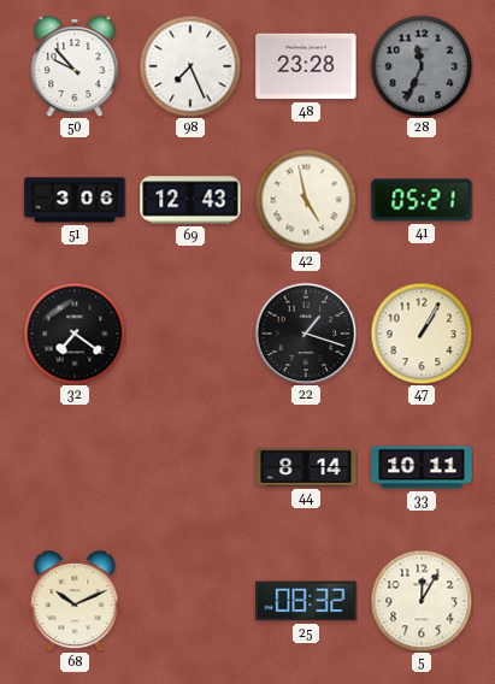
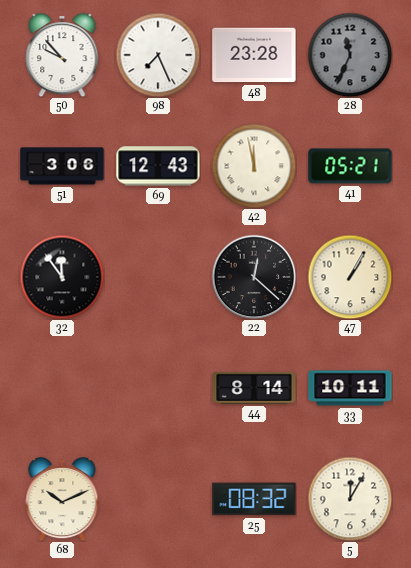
42: 4:58 -> 11:58
32: 7:21 -> 11:54
22: 1:18 -> 12:22
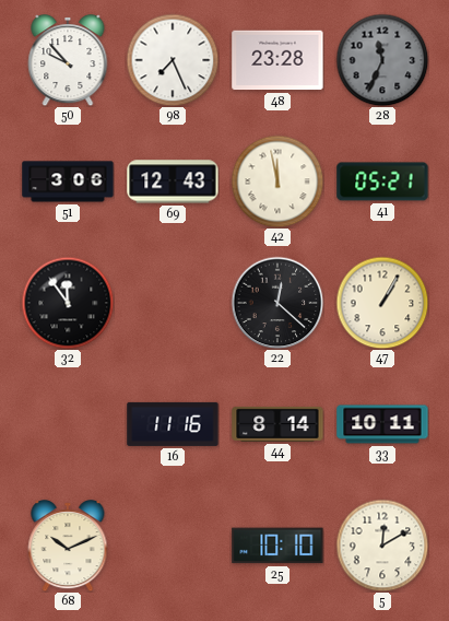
16: none -> 11:16
25: 08:32 -> 10:10
5: 12:05 -> 12:10
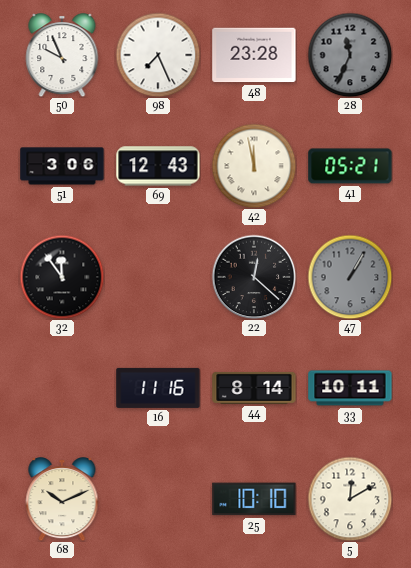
50: 9:53 -> 9:56
47 dial: cream -> grey
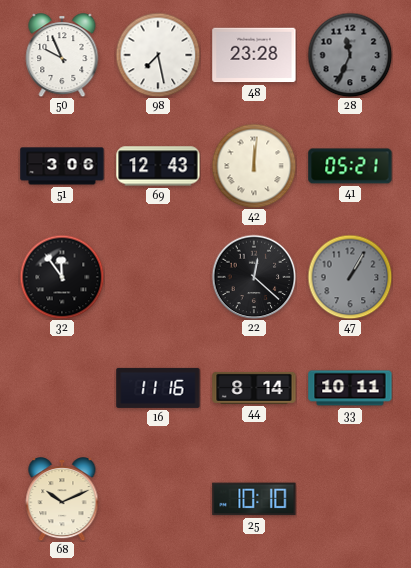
98: 7:26 -> 7:28
42: 11:58 -> 12:01
5: 12:10 -> none
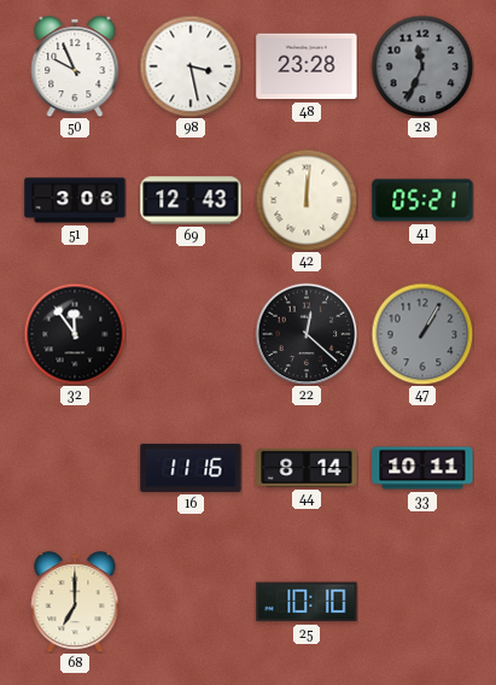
98: 7:28 -> 3:28
68: 10:11 -> 7:00
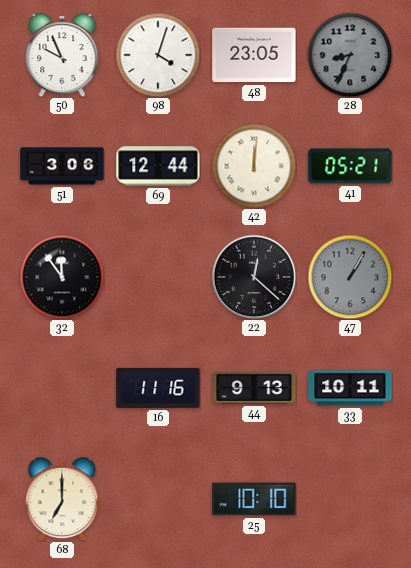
98: 3:28 -> 4:03
48: 23:28 -> 23:05
28: 11:34 -> 8:34
69: 12:43 -> 12:44
44: 8:14 -> 9:13
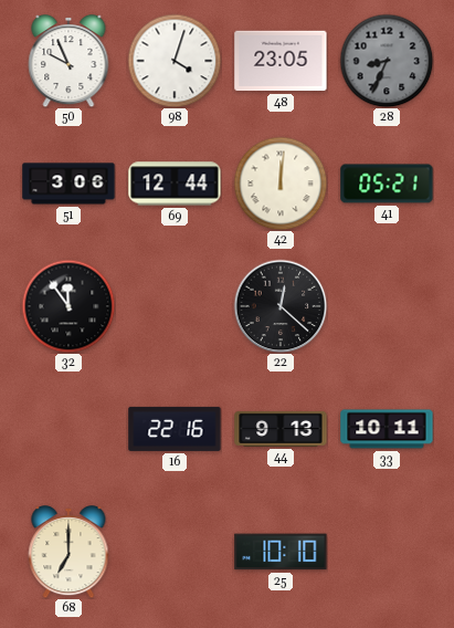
47: 1:05 -> none
16: 11:16 -> 22:16
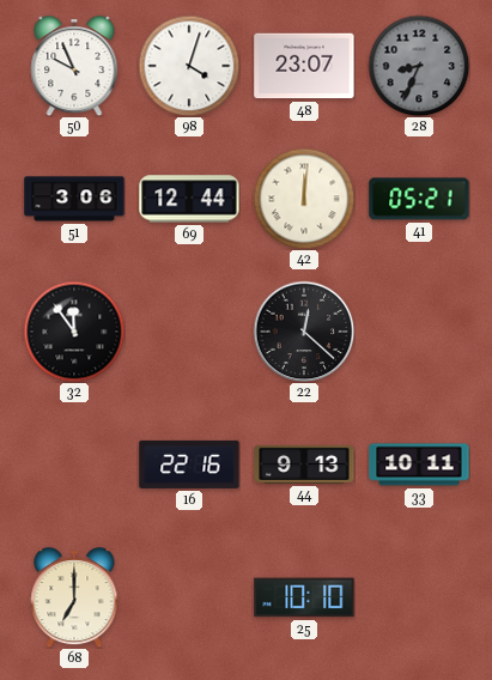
48: 23:05 -> 23:07
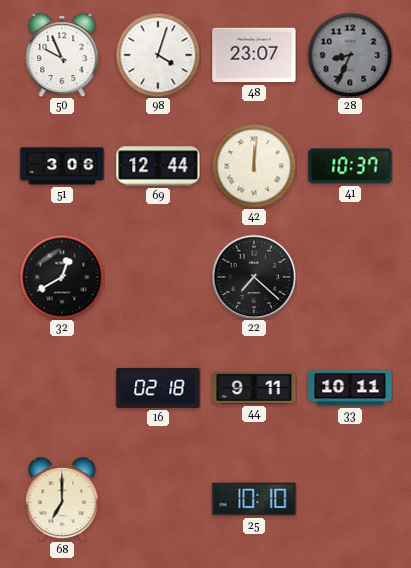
41: 05:21 -> 10:37
32: 11:54 -> 12:40
22: 12:22 -> 7:22
16: 22:16 -> 02:18
44: 9:13 -> 9:11
